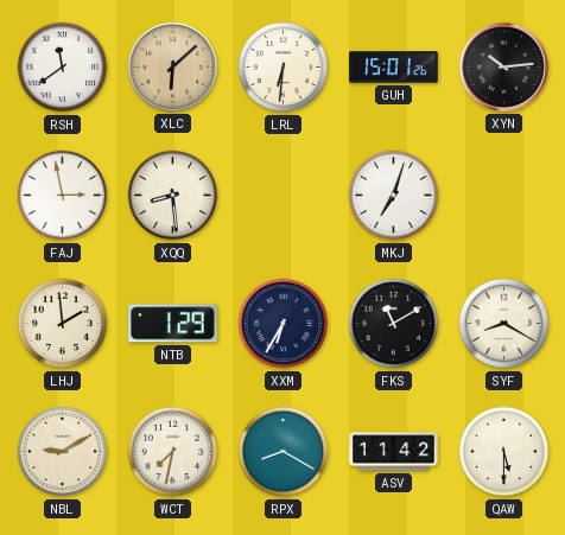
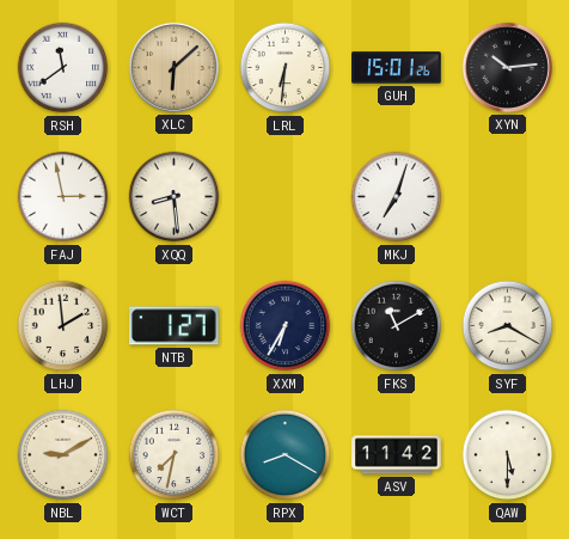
NTB: 1:29 -> 1:27
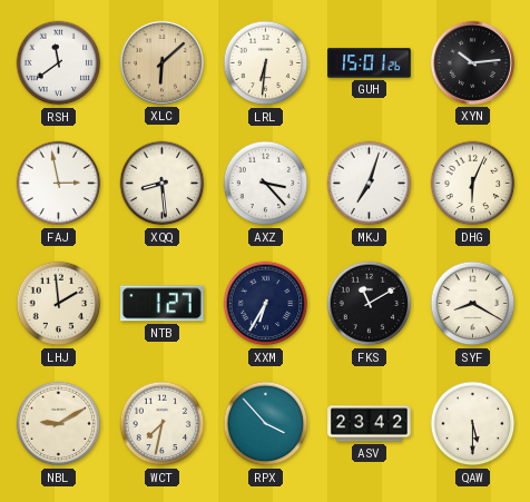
AXZ: none -> 3:23
DHG: none -> 6:04
RPX: 8:20 -> 3:53
ASV: 11:42 -> 23:42
